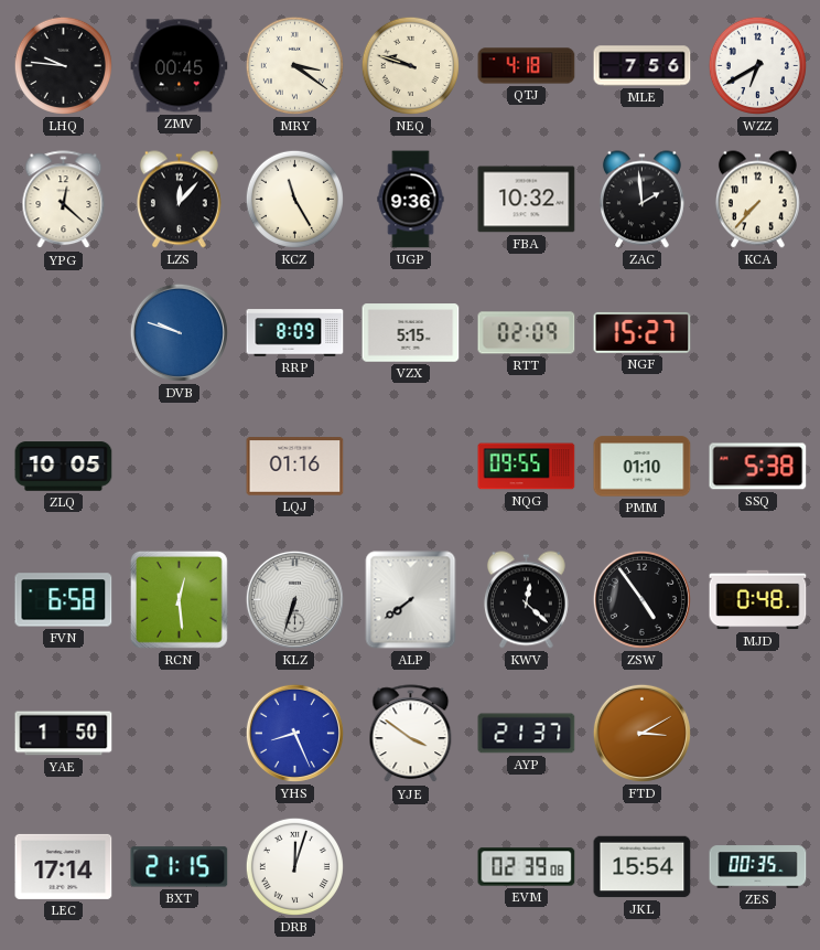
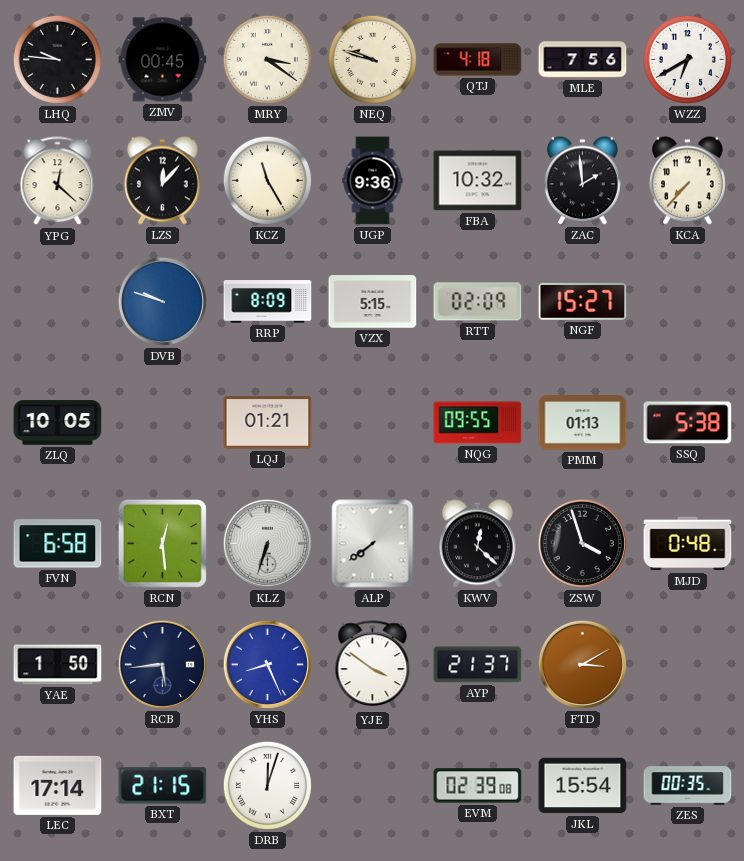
LQJ: 01:16 -> 01:21
PMM: 01:10 -> 01:13
ZSW: 4:54 -> 3:57
RCB: none -> 5:44
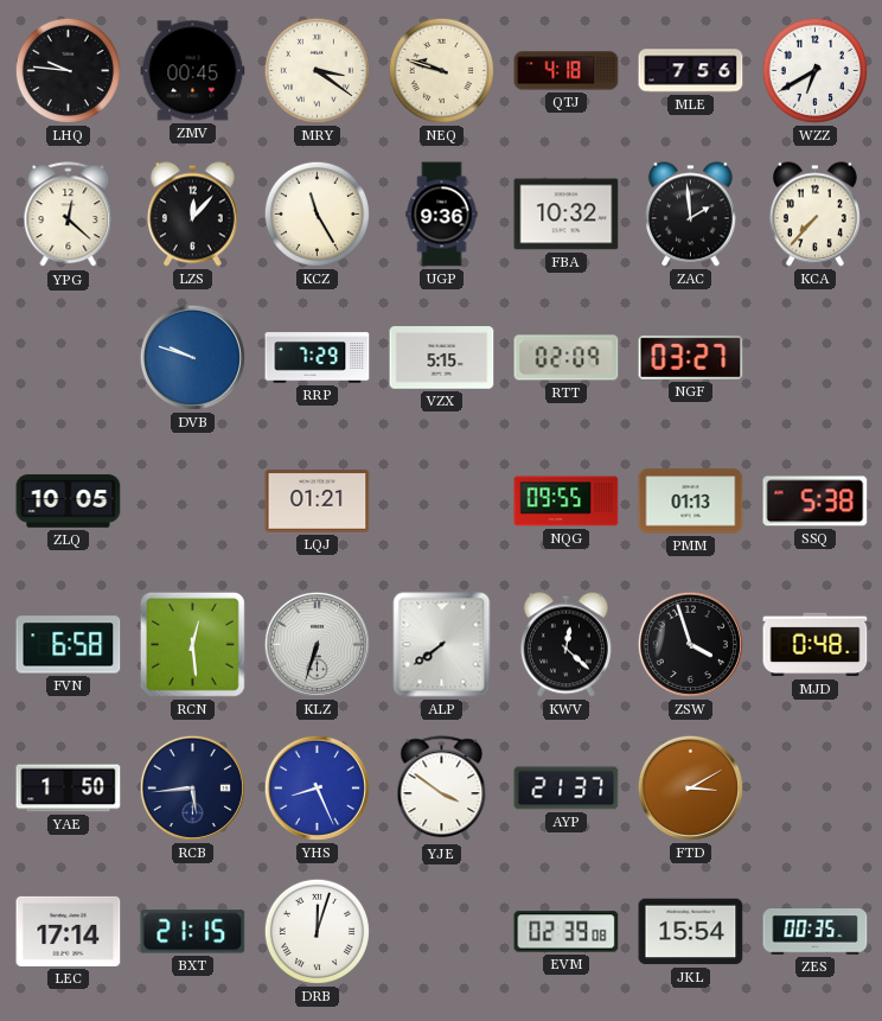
RRP: 8:09 -> 7:29
NGF: 15:27 -> 03:27
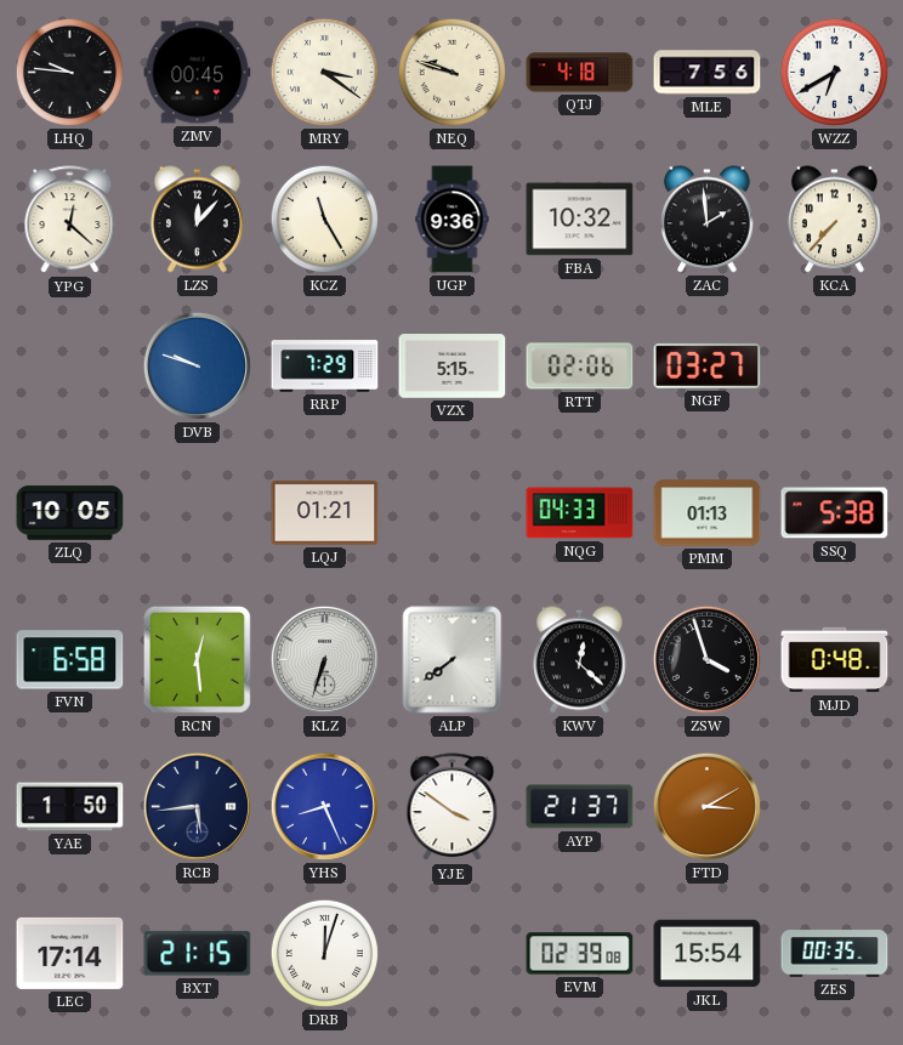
RTT: 02:09 -> 02:06
NQG: 09:55 -> 04:33
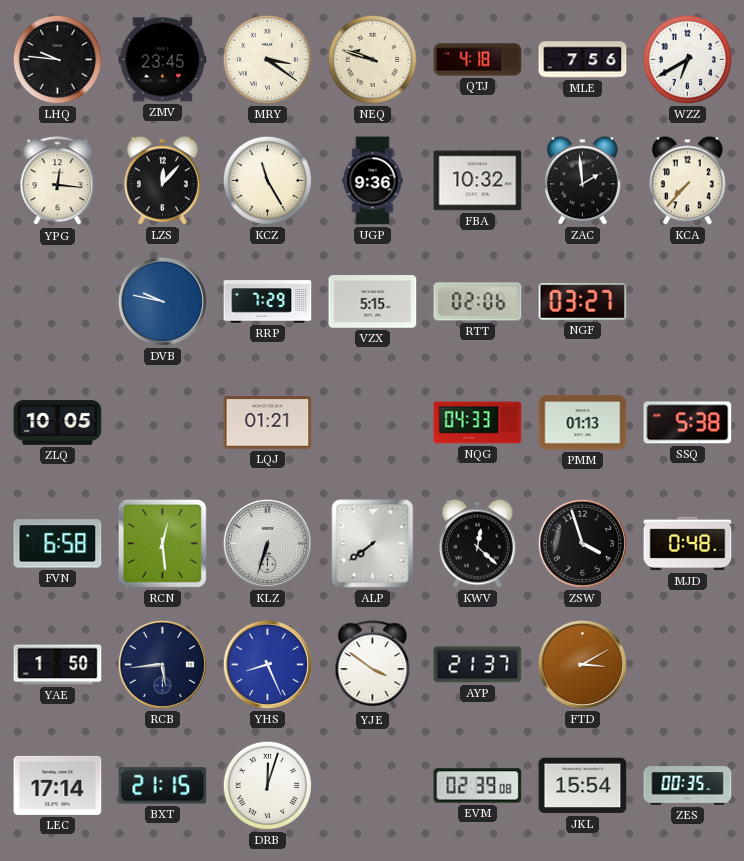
ZMV: 00:45 -> 23:45
YPG: 12:22 -> 12:16
DVB: 9:48 -> 9:47
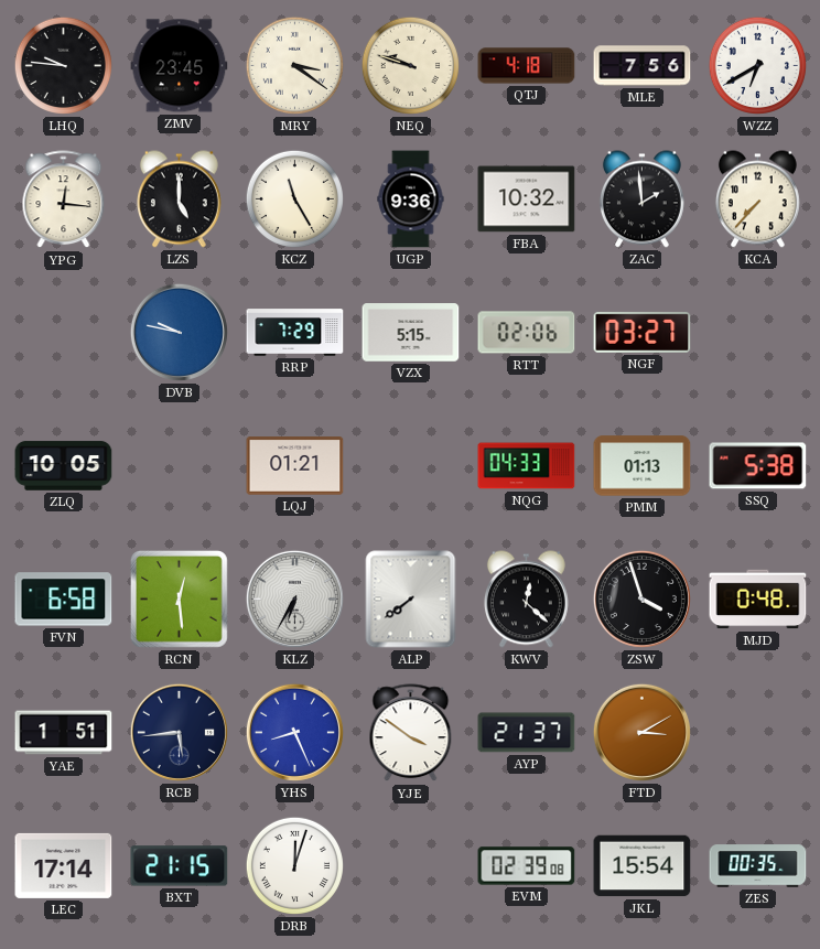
LZS: 12:07 -> 5:00
KLZ: 6:33 -> 6:35
YAE: 1:50 -> 1:51
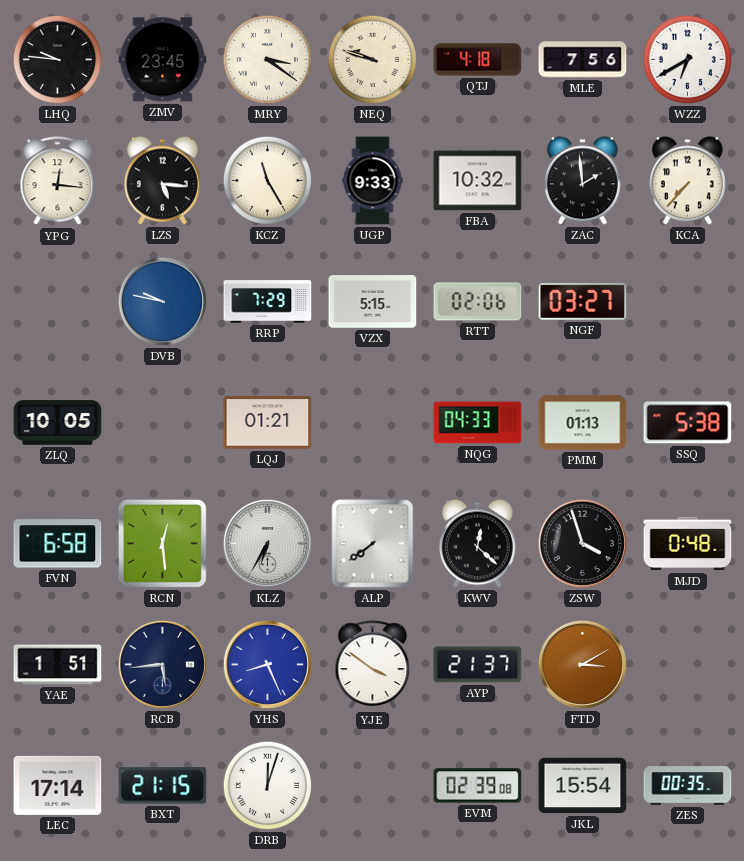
LZS: 5:00 -> 5:16
UGP: 9:36 -> 9:33
